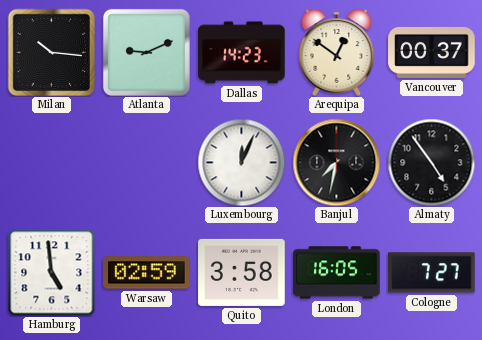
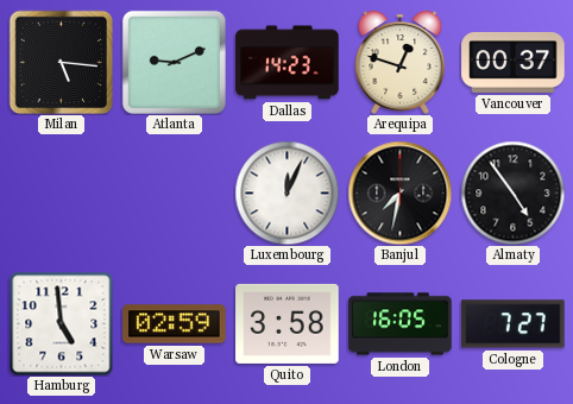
Milan: 10:16 -> 5:16
Arequipa: 12:51 -> 12:48
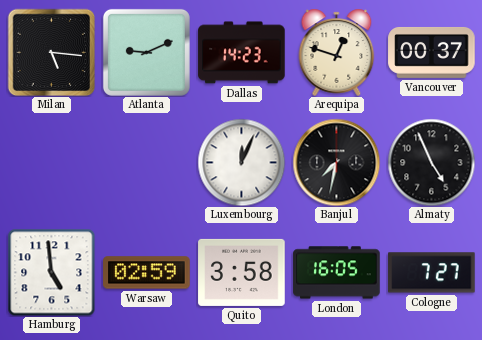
Almaty: 4:54 -> 4:56
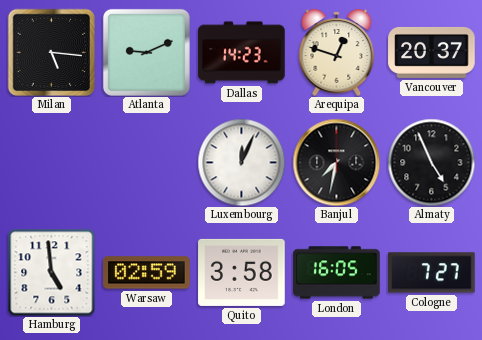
Vancouver: 00:37 -> 20:37
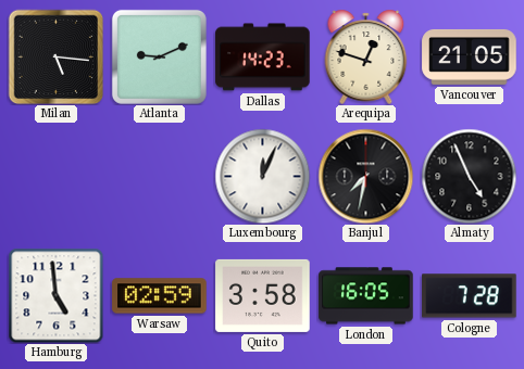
Vancouver: 20:37 -> 21:05
Cologne: 7:27 -> 7:28
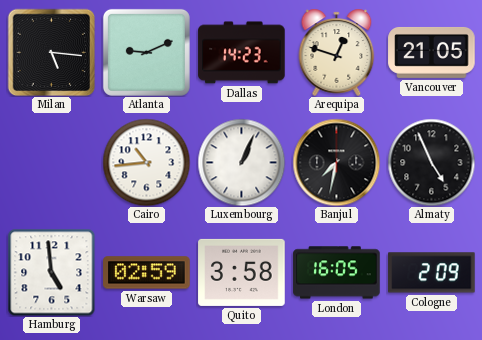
Cairo: none -> 10:44
Luxembourg: 12:04 -> 1:04
Cologne: 7:28 -> 2:09
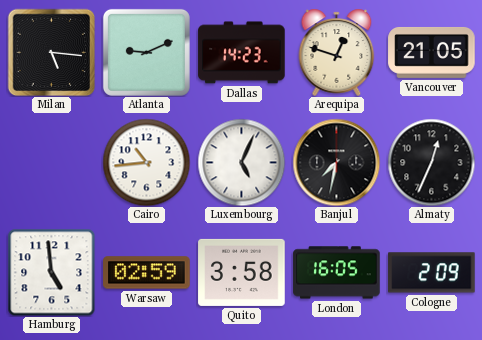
Luxembourg: 1:04 -> 5:04
Almaty: 4:56 -> 12:34
